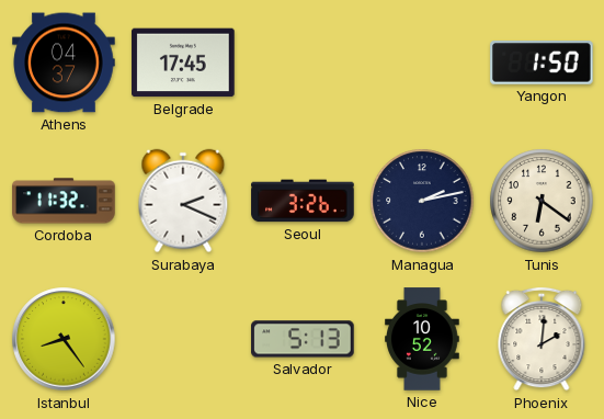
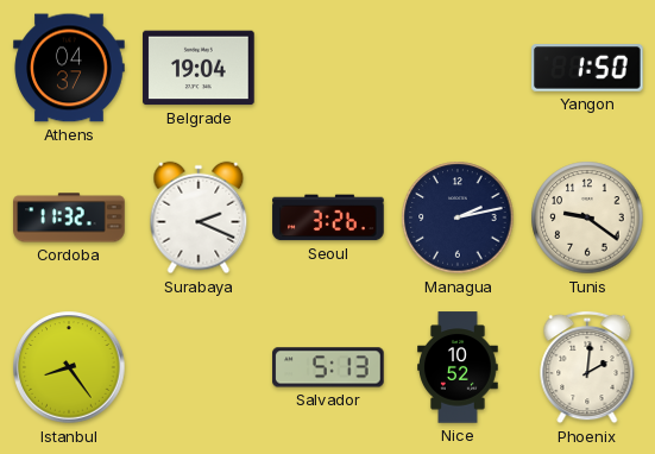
Belgrade: 17:45 -> 19:04
Tunis: 6:21 -> 9:21
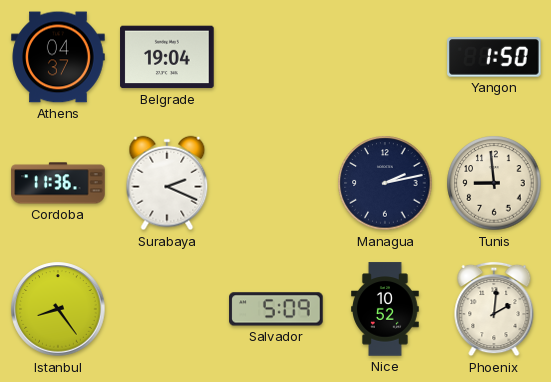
Cordoba: 11:32 -> 11:36
Seoul: 3:26 -> none
Tunis: 9:21 -> 8:59
Salvador: 5:13 -> 5:09
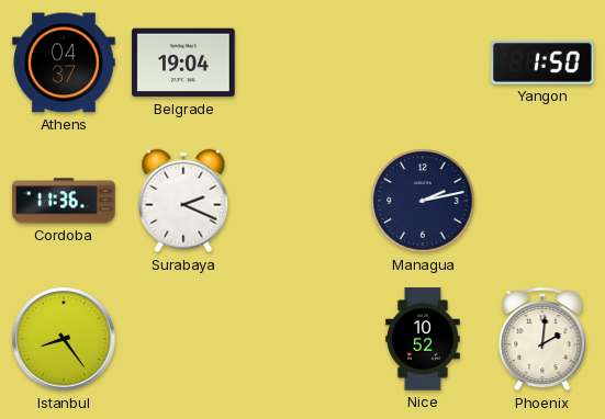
Tunis: 8:59 -> none
Salvador: 5:09 -> none
